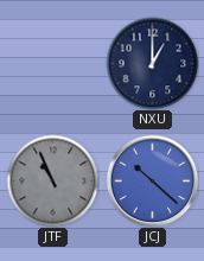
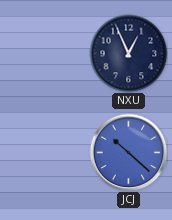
NXU: 1:00 -> 12:56
JTF: 10:56 -> none
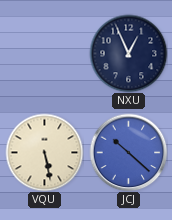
VQU: none -> 5:28
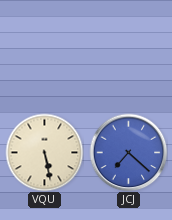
NXU: 12:56 -> none
JCJ: 10:22 -> 7:22
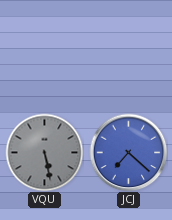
VQU dial: cream -> grey
